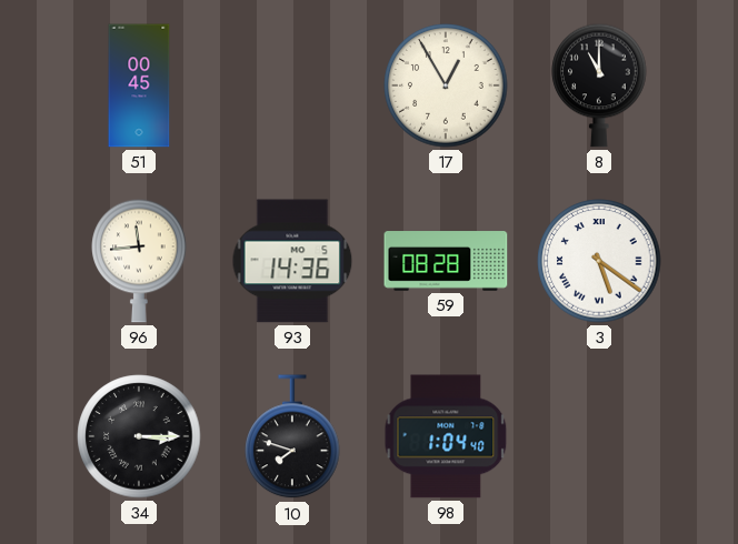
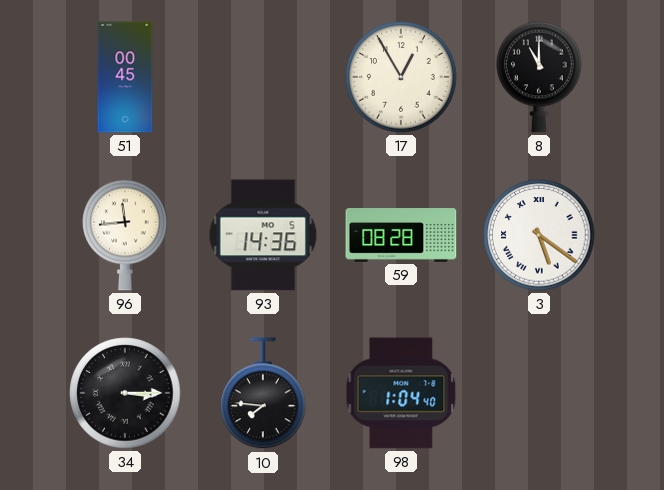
10: 7:48 -> 7:46
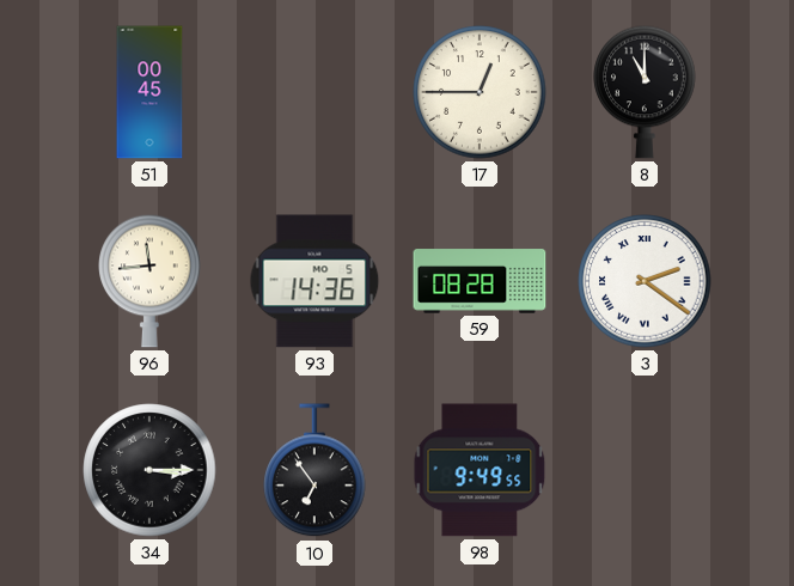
17: 12:55 -> 12:45
3: 5:21 -> 2:21
10: 7:46 -> 6:54
98: 1:04 -> 9:49
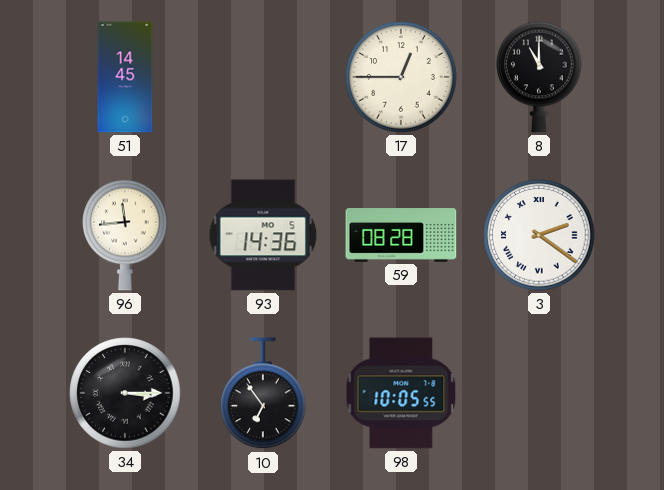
51: 00:45 -> 14:45
98: 9:49 -> 10:05
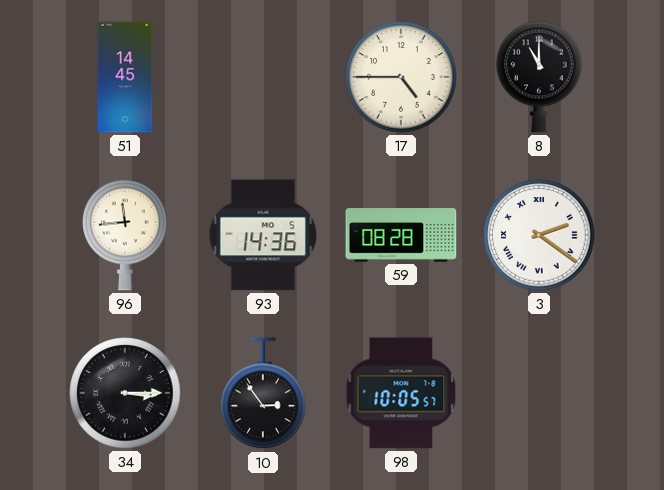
17: 12:45 -> 4:45
10: 6:54 -> 2:54
98: 10:05:55 -> 10:05:57
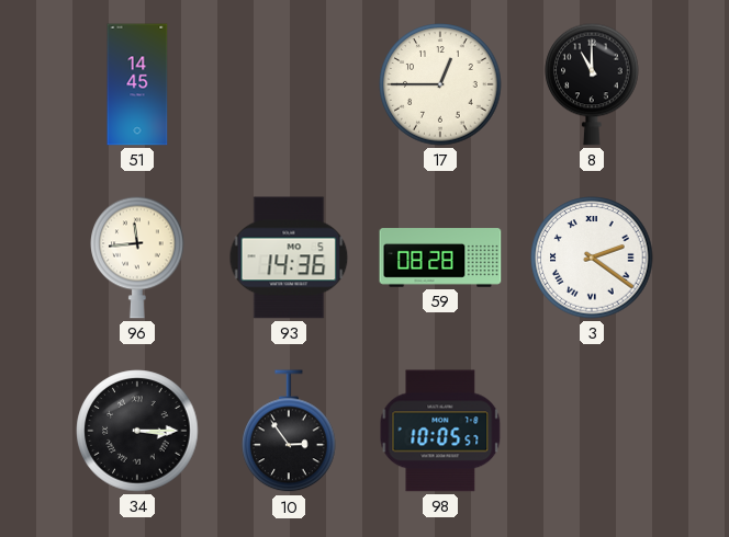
17: 4:45 -> 12:45
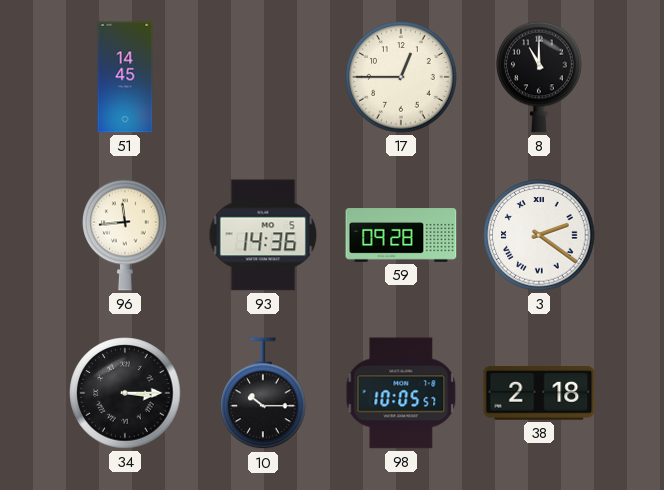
59: 08:28 -> 09:28
10: 2:54 -> 10:15
38: none -> 2:18
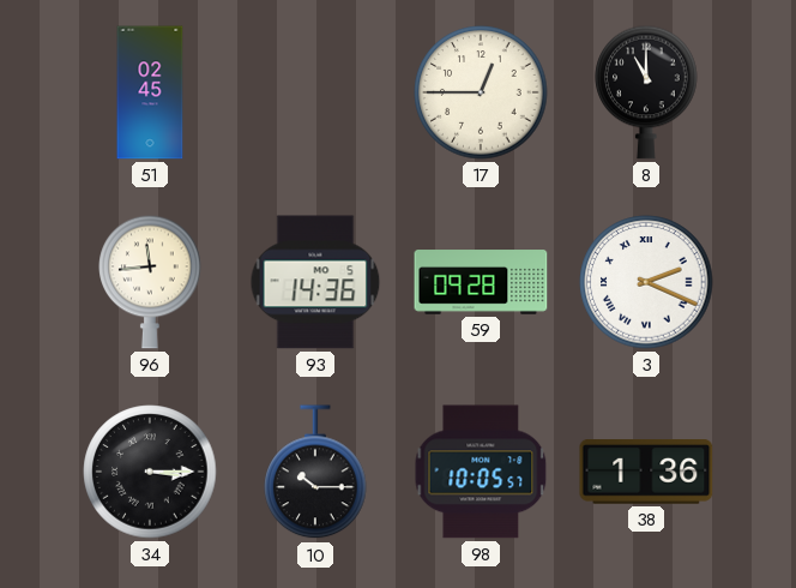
51: 14:45 -> 02:45
3: 2:21 -> 2:19
38: 2:18 -> 1:36
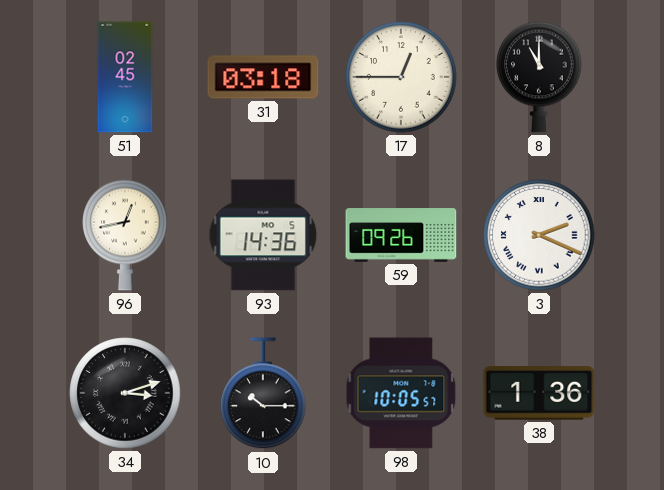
31: none -> 03:18
96: 11:44 -> 12:43
59: 09:28 -> 09:26
34: 3:15 -> 3:12
